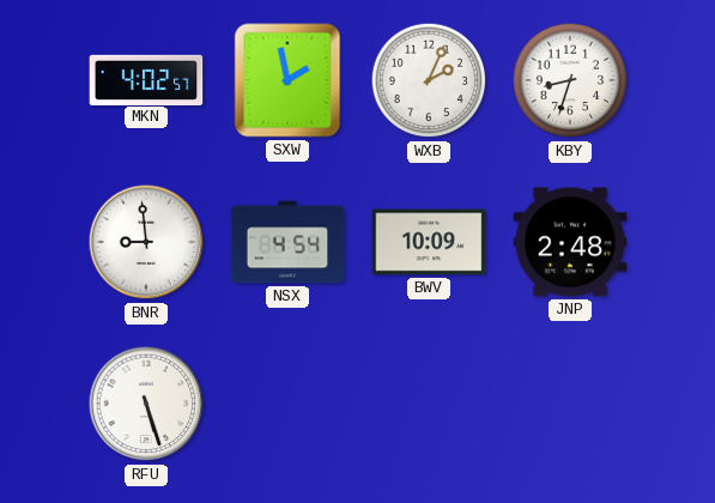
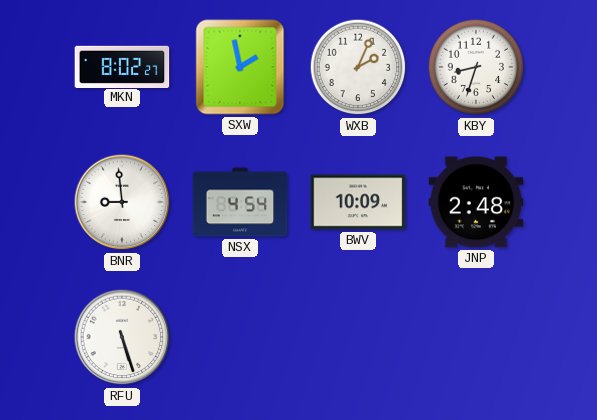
MKN: 4:02 -> 8:02
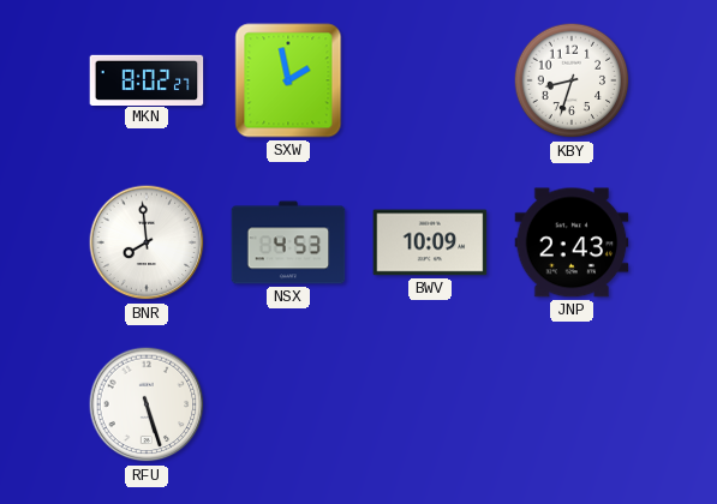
WXB: 2:04 -> none
BNR: 8:59 -> 7:59
NSX: 4:54 -> 4:53
JNP: 2:48 -> 2:43
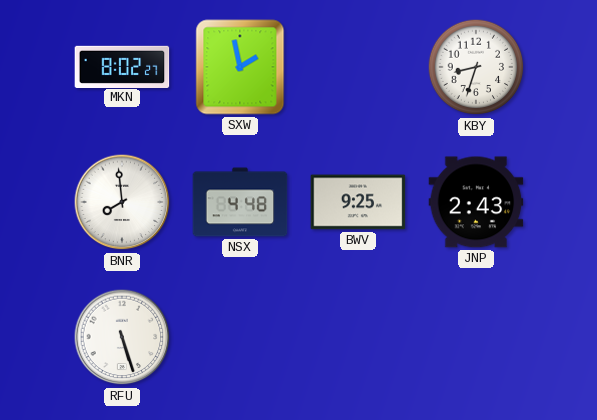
NSX: 4:53 -> 4:48
BWV: 10:09 -> 9:25
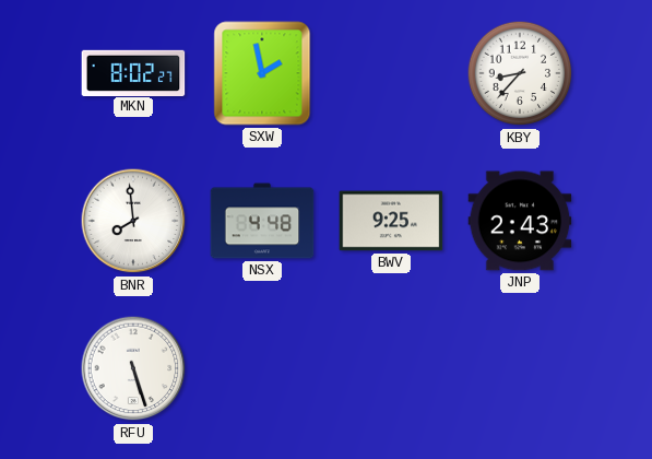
KBY: 8:33 -> 8:37
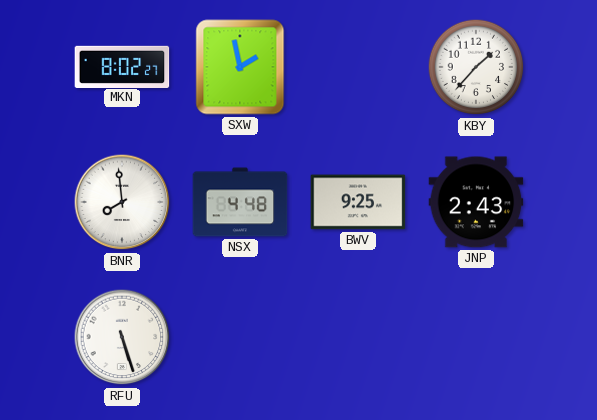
KBY: 8:37 -> 1:37
